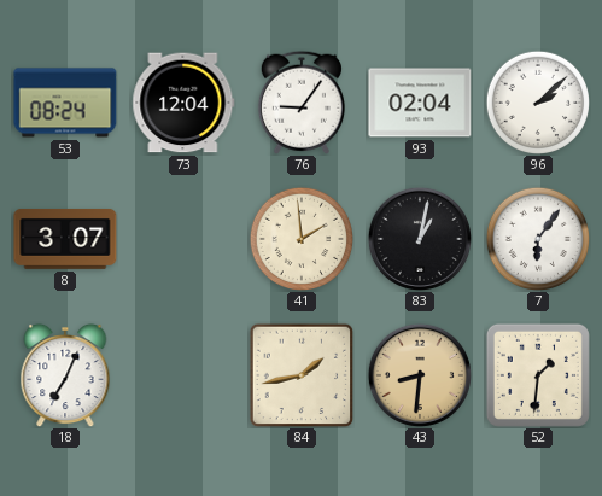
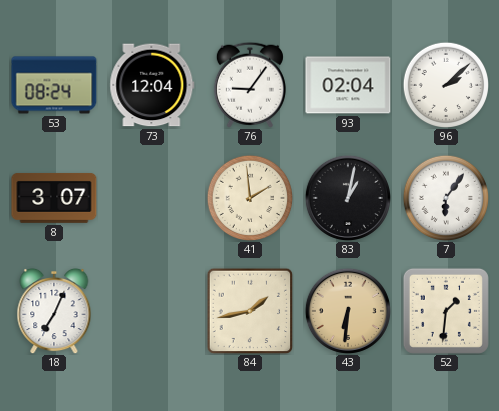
43: 8:31 -> 6:31
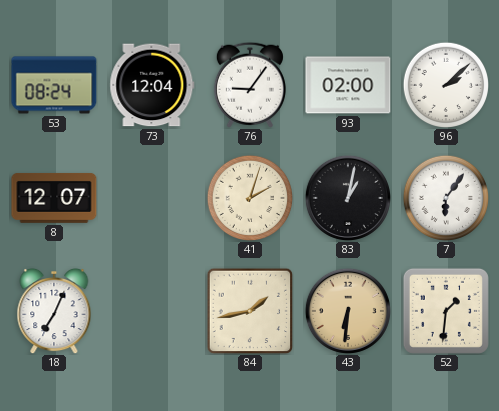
93: 02:04 -> 02:00
8: 3:07 -> 12:07
41: 1:59 -> 2:03
